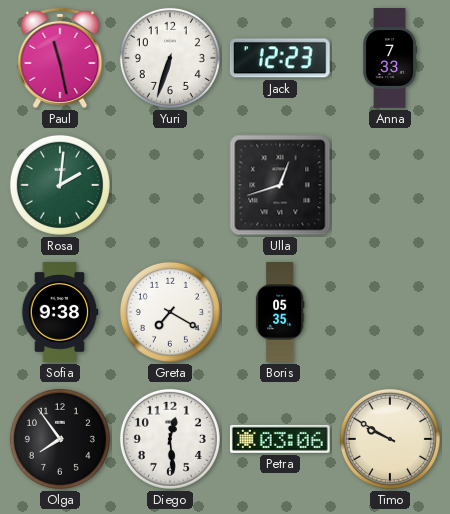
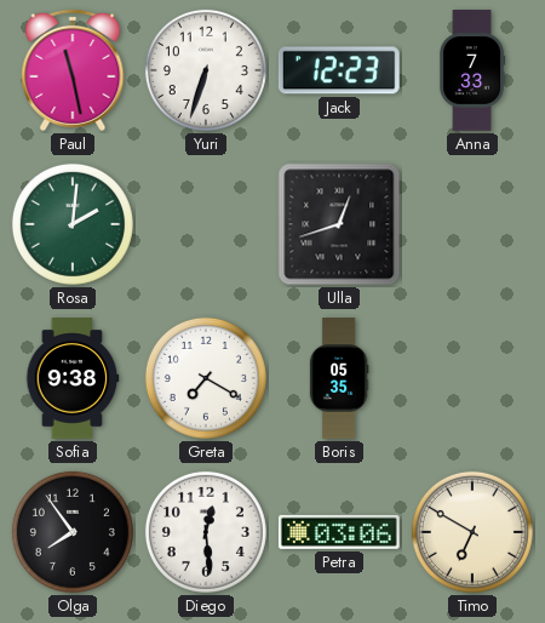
Timo: 9:50 -> 6:50
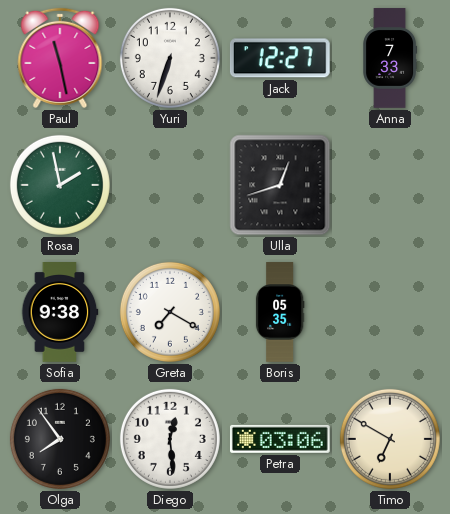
Jack: 12:23 -> 12:27
Rosa: 2:01 -> 1:58
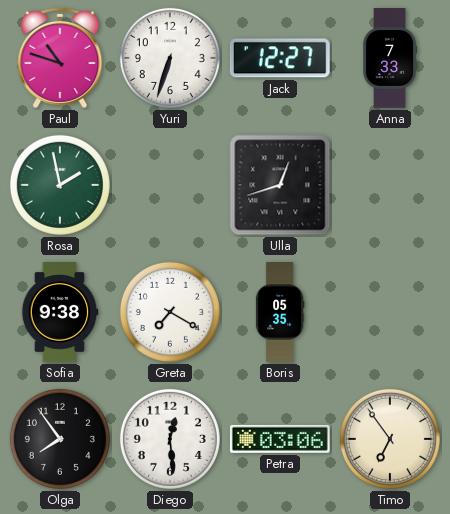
Paul: 11:28 -> 10:48
Timo: 6:50 -> 6:54
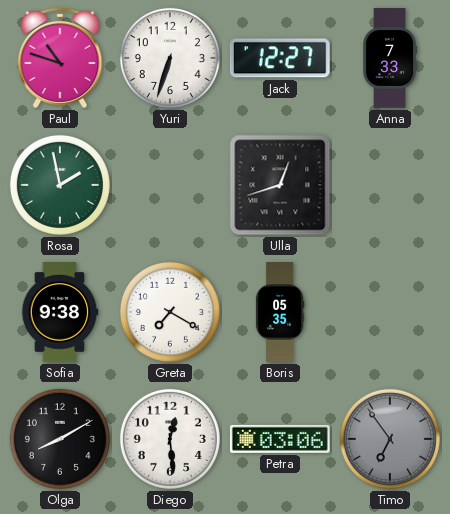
Olga: 7:54 -> 8:10
Timo dial: cream -> grey
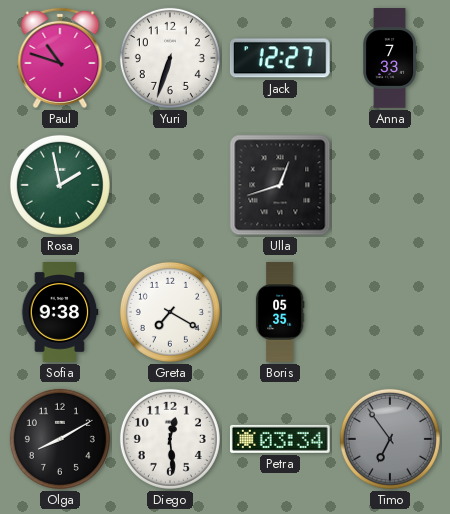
Petra: 03:06 -> 03:34
